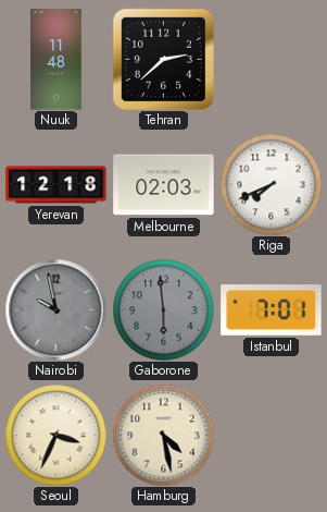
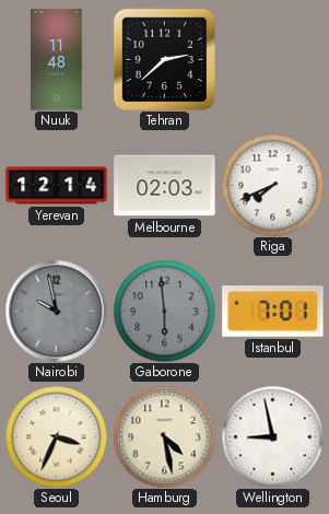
Yerevan: 12:18 -> 12:14
Wellington: none -> 8:58
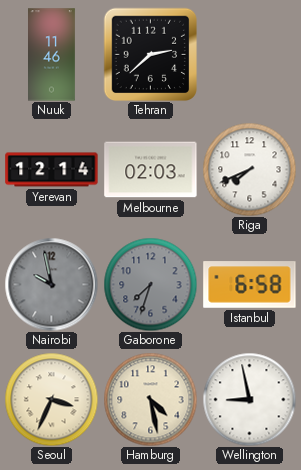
Nuuk: 11:48 -> 11:46
Gaborone: 5:59 -> 7:33
Istanbul: 7:01 -> 6:58
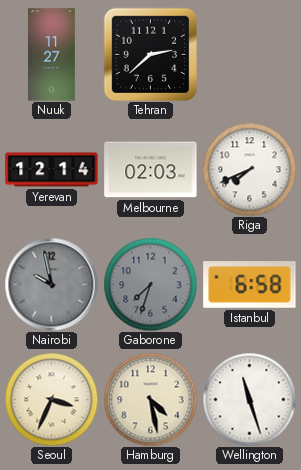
Nuuk: 11:46 -> 11:27
Wellington: 8:58 -> 11:27
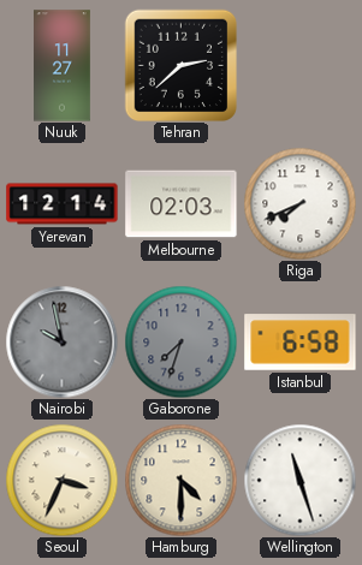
Hamburg: 4:28 -> 4:30
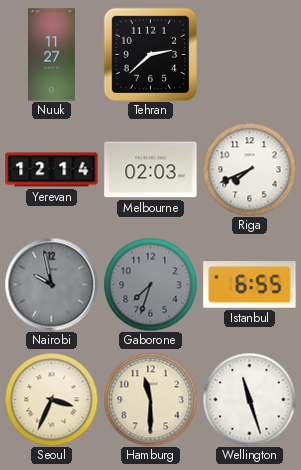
Istanbul: 6:58 -> 6:55
Hamburg: 4:30 -> 11:30
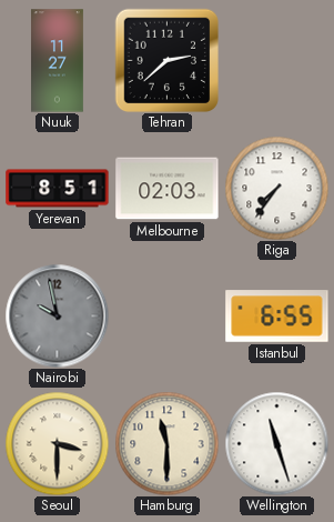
Yerevan: 12:14 -> 8:51
Riga: 7:41 -> 7:36
Gaborone: 7:33 -> none
Seoul: 3:34 -> 3:30
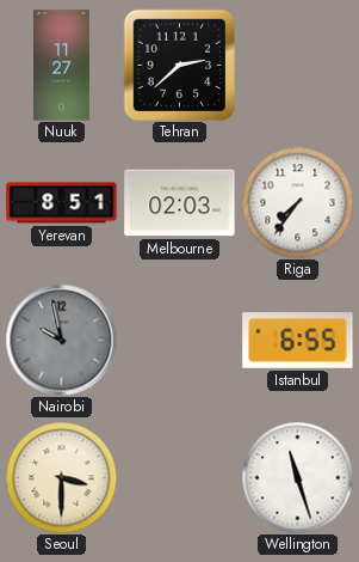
Hamburg: 11:30 -> none
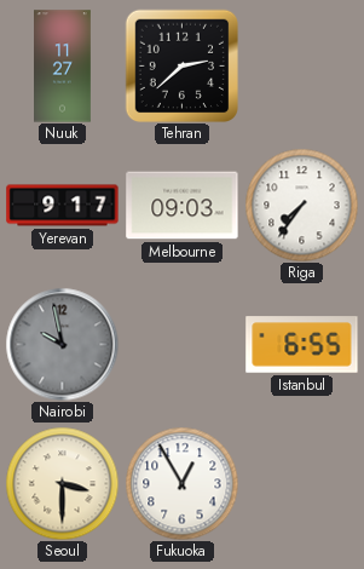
Yerevan: 8:51 -> 9:17
Melbourne: 02:03 -> 09:03
Fukuoka: none -> 12:55
Wellington: 11:27 -> none
